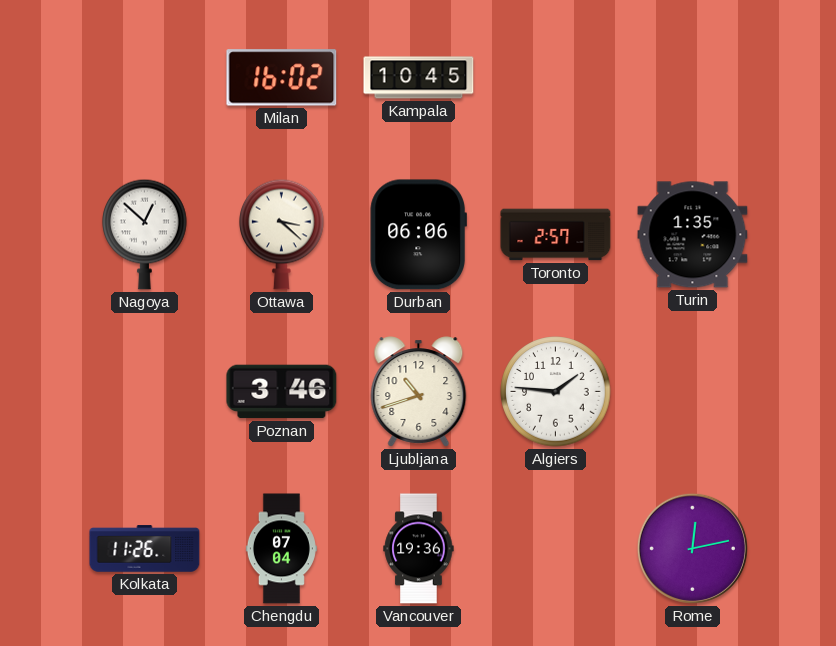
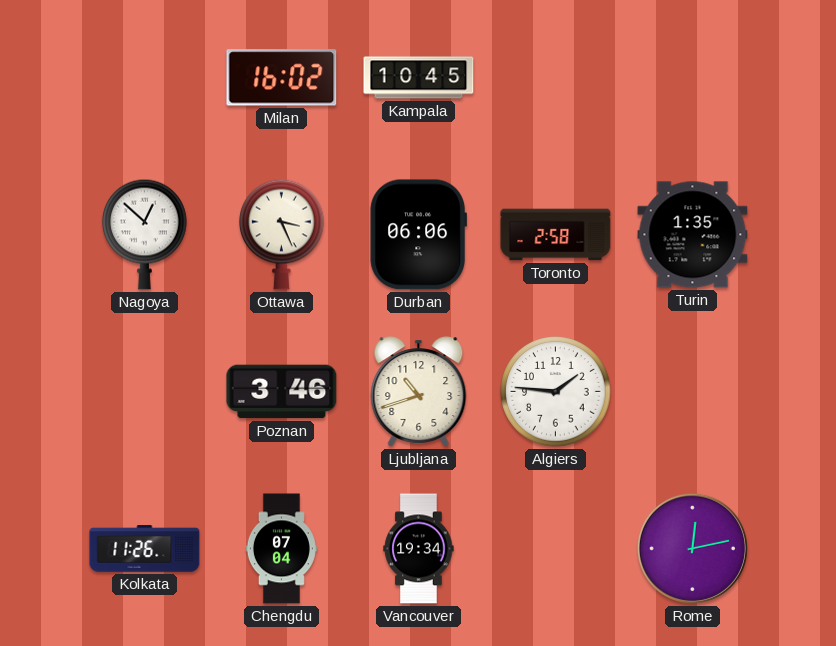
Ottawa: 3:22 -> 3:26
Toronto: 2:57 -> 2:58
Vancouver: 19:36 -> 19:34
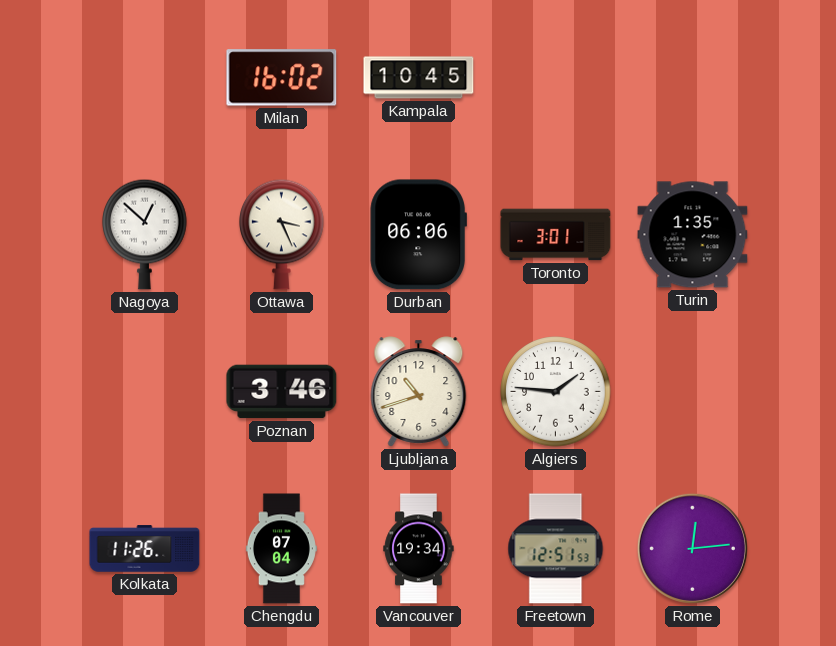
Toronto: 2:58 -> 3:01
Freetown: none -> 12:51
Rome: 12:13 -> 12:14
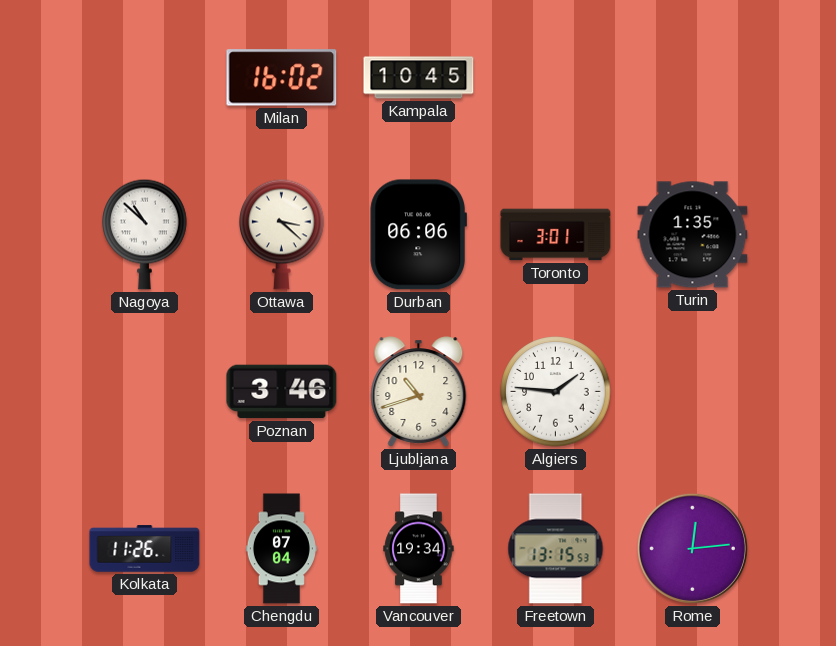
Nagoya: 12:52 -> 10:52
Ottawa: 3:26 -> 3:22
Freetown: 12:51 -> 13:15
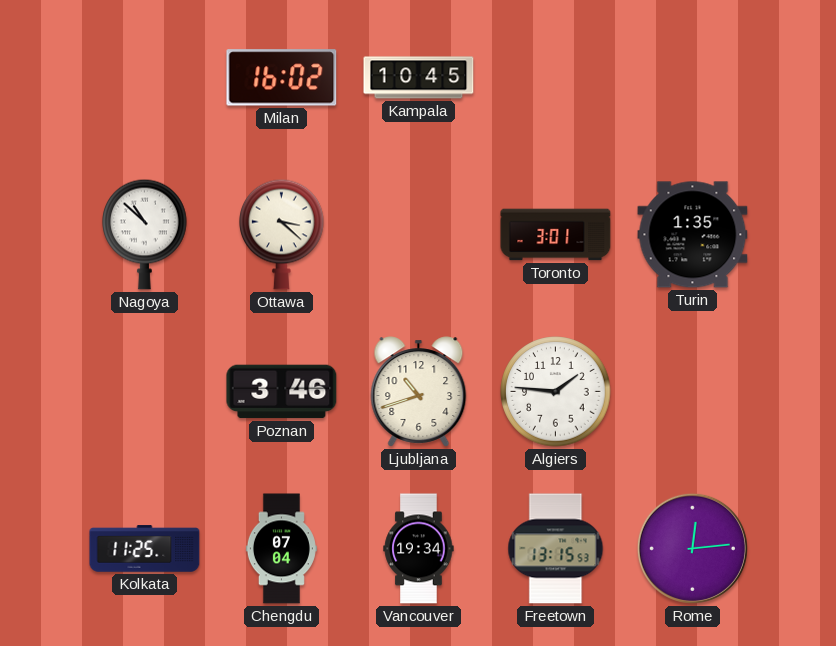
Durban: 06:06 -> none
Kolkata: 11:26 -> 11:25
